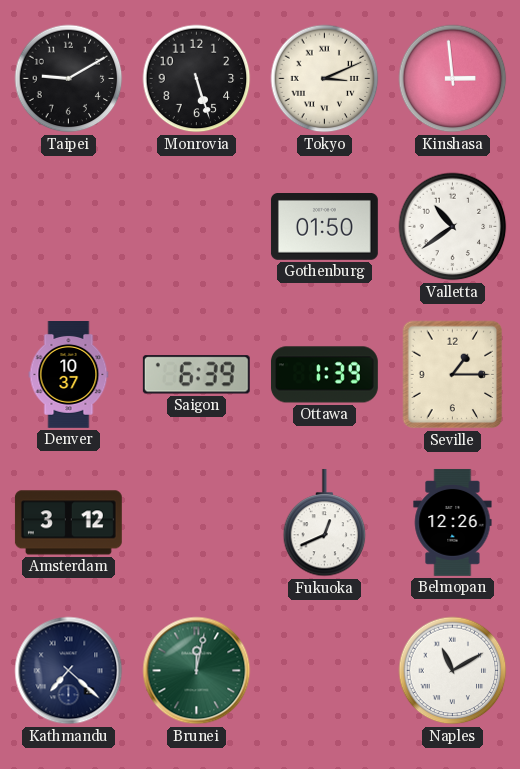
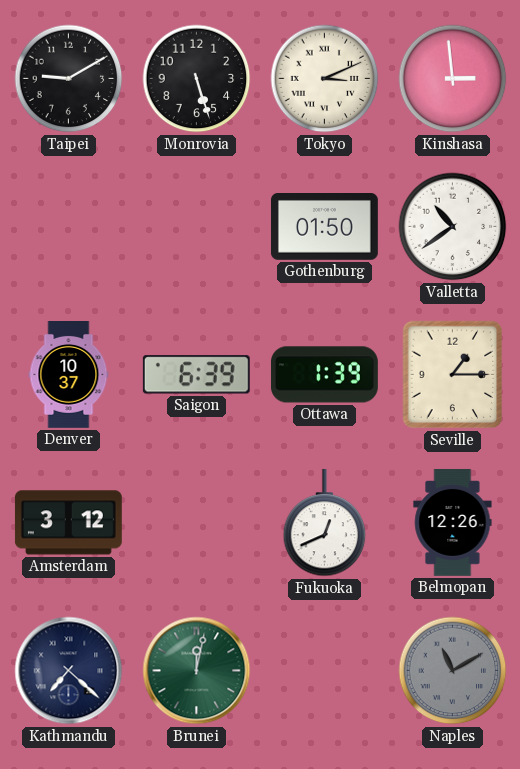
Naples dial: white -> grey
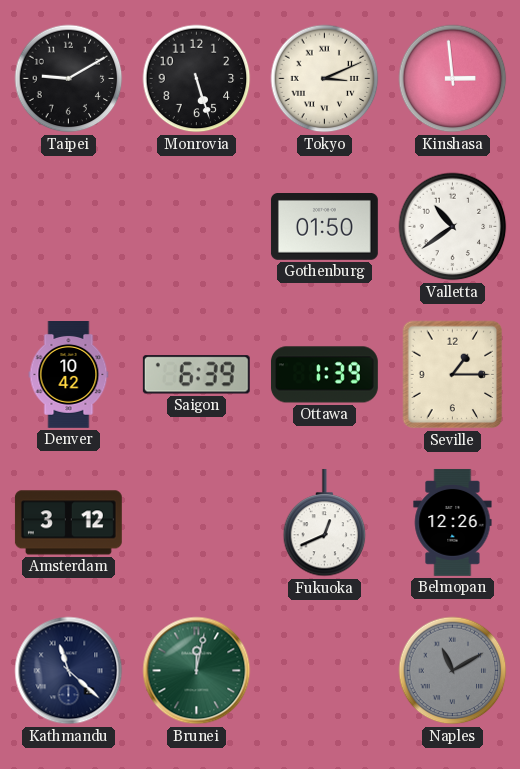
Denver: 10:37 -> 10:42
Kathmandu: 7:22 -> 11:22
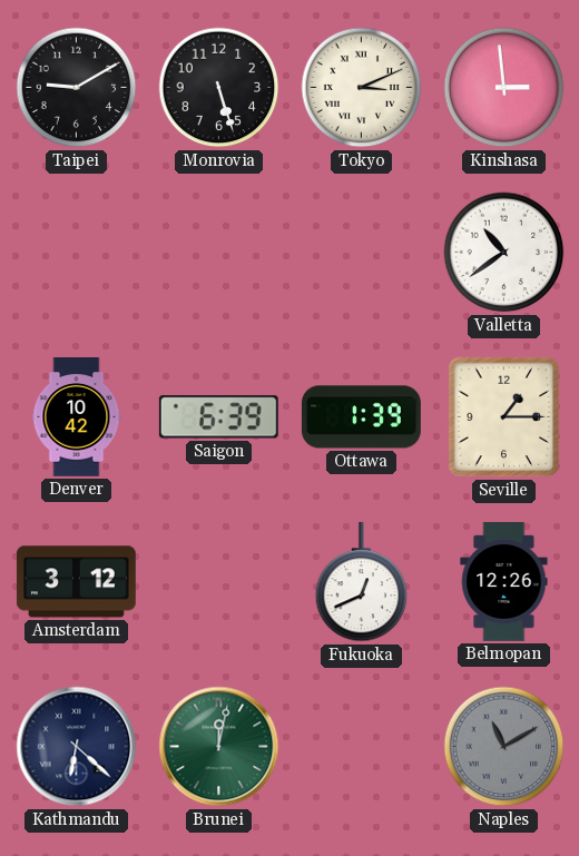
Gothenburg: 01:50 -> none
Kathmandu: 11:22 -> 6:22
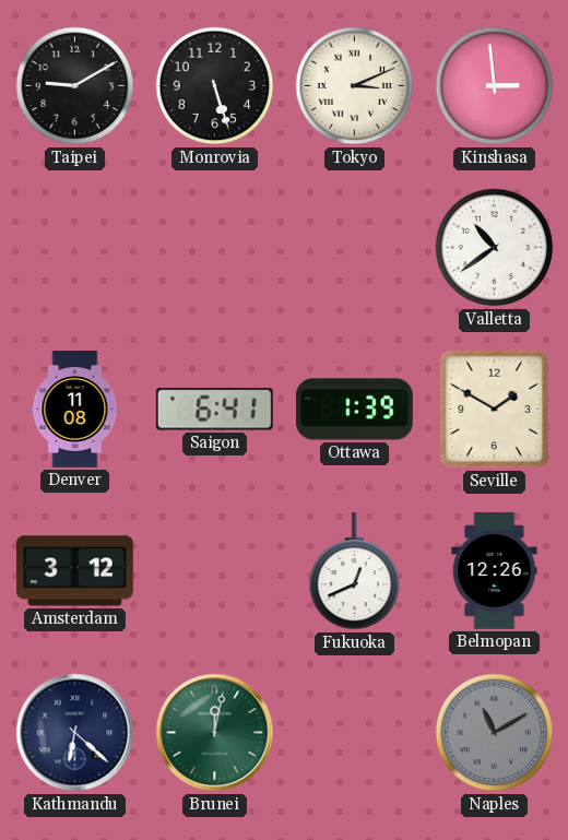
Denver: 10:42 -> 11:08
Saigon: 6:39 -> 6:41
Seville: 1:15 -> 1:50
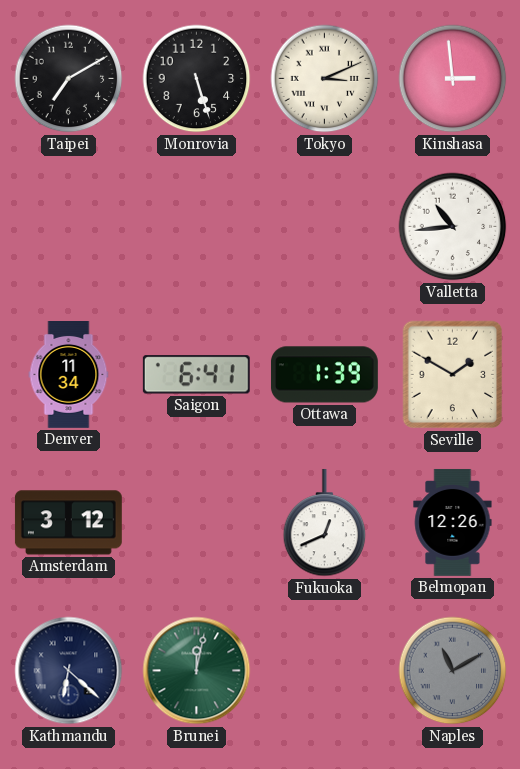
Taipei: 9:10 -> 7:10
Valletta: 10:39 -> 10:44
Denver: 11:08 -> 11:34
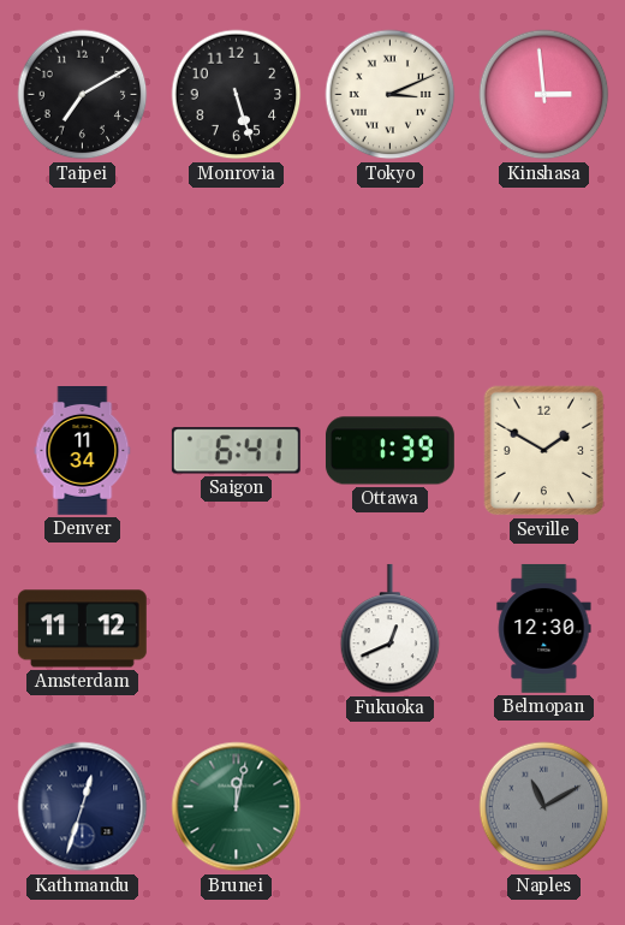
Valletta: 10:44 -> none
Amsterdam: 3:12 -> 11:12
Belmopan: 12:26 -> 12:30
Kathmandu: 6:22 -> 12:33
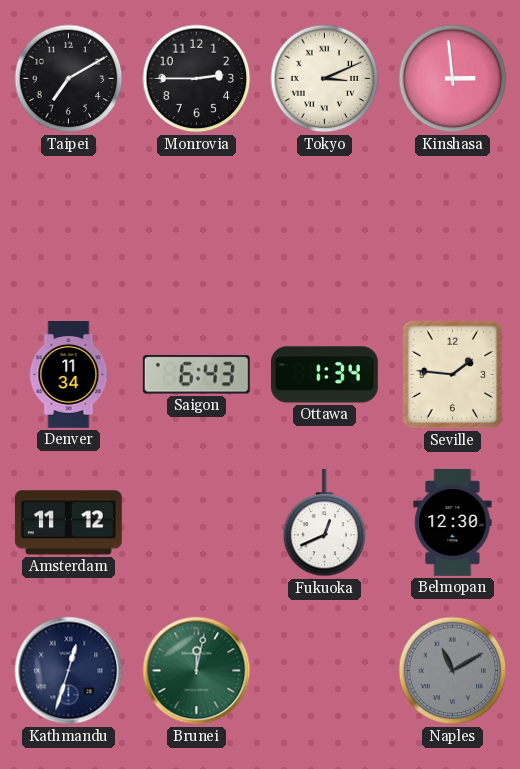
Monrovia: 5:27 -> 2:45
Saigon: 6:41 -> 6:43
Ottawa: 1:39 -> 1:34
Seville: 1:50 -> 1:46
